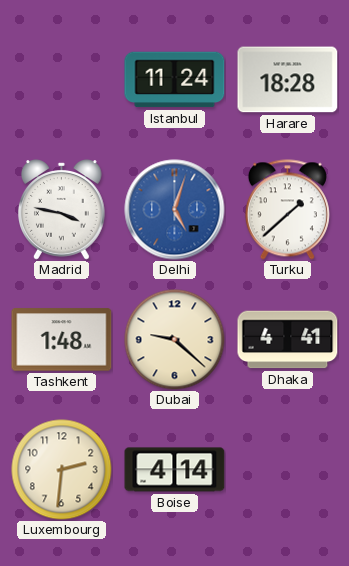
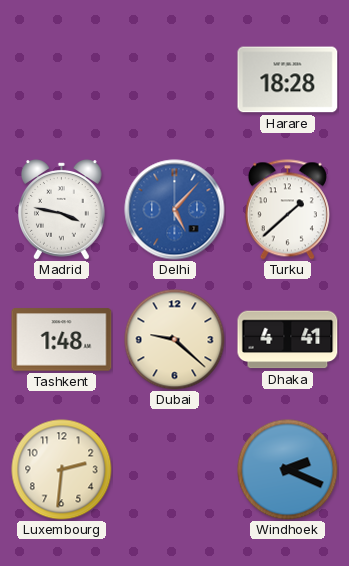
Istanbul: 11:24 -> none
Delhi: 5:03 -> 5:07
Boise: 4:14 -> none
Windhoek: none -> 2:19
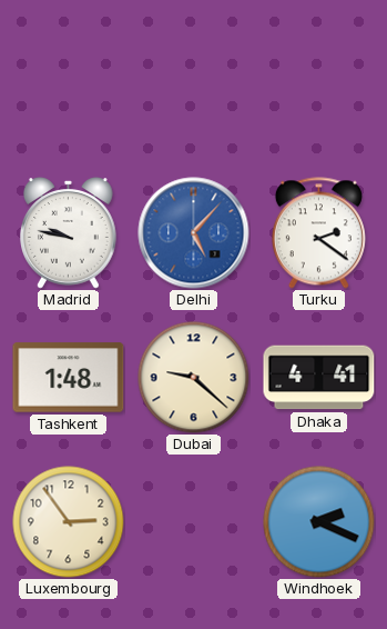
Harare: 18:28 -> none
Madrid: 3:47 -> 9:47
Turku: 1:38 -> 2:21
Luxembourg: 2:31 -> 2:54
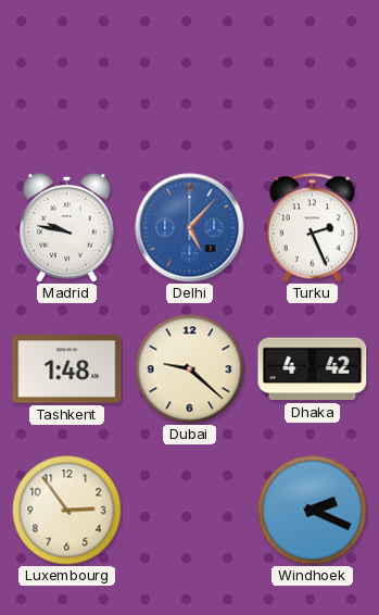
Turku: 2:21 -> 2:26
Dhaka: 4:41 -> 4:42
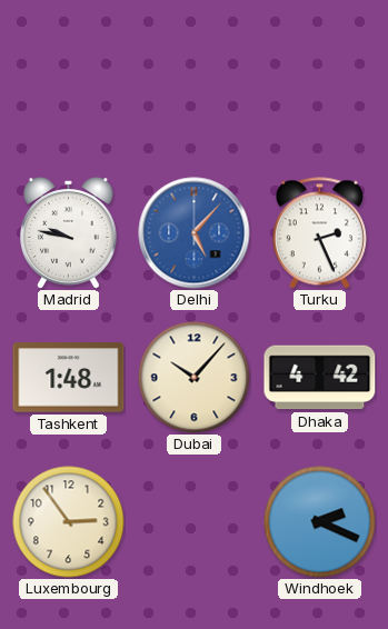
Dubai: 9:22 -> 10:07
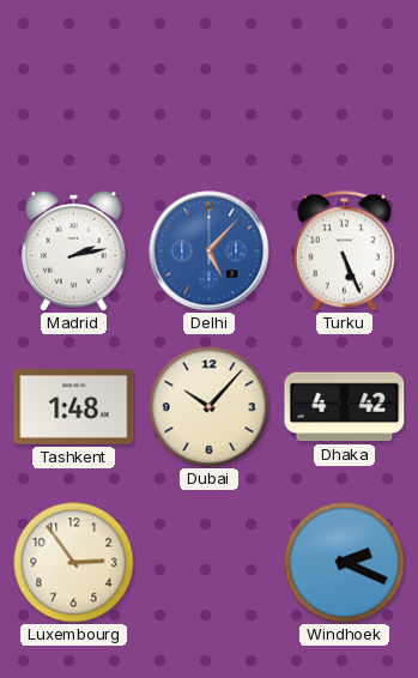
Madrid: 9:47 -> 2:13
Turku: 2:26 -> 5:26
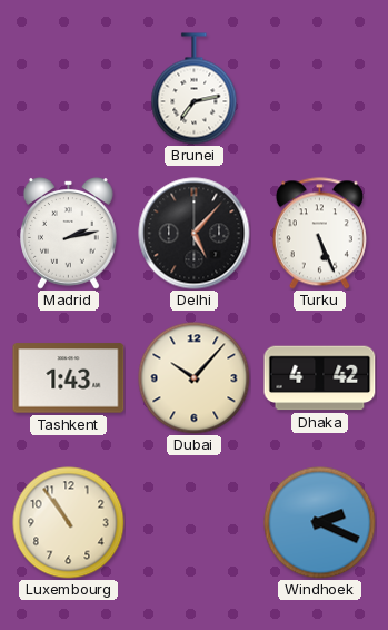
Brunei: none -> 7:13
Delhi dial: blue -> black
Tashkent: 1:48 -> 1:43
Luxembourg: 2:54 -> 10:54
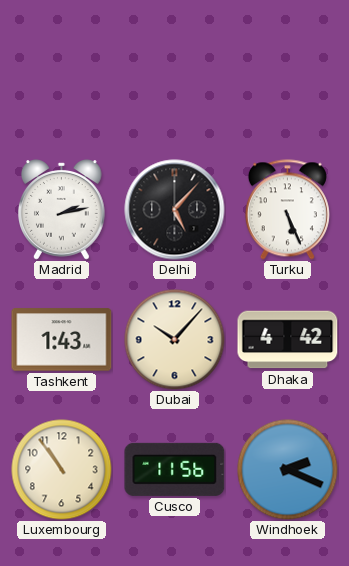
Brunei: 7:13 -> none
Cusco: none -> 11:56
